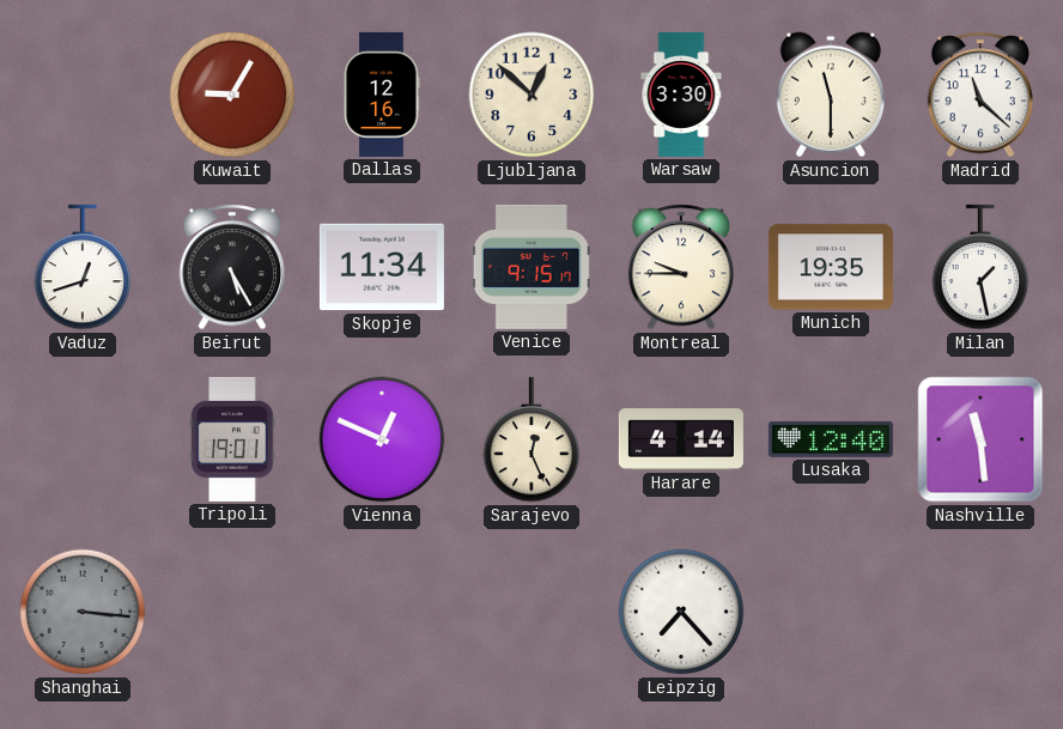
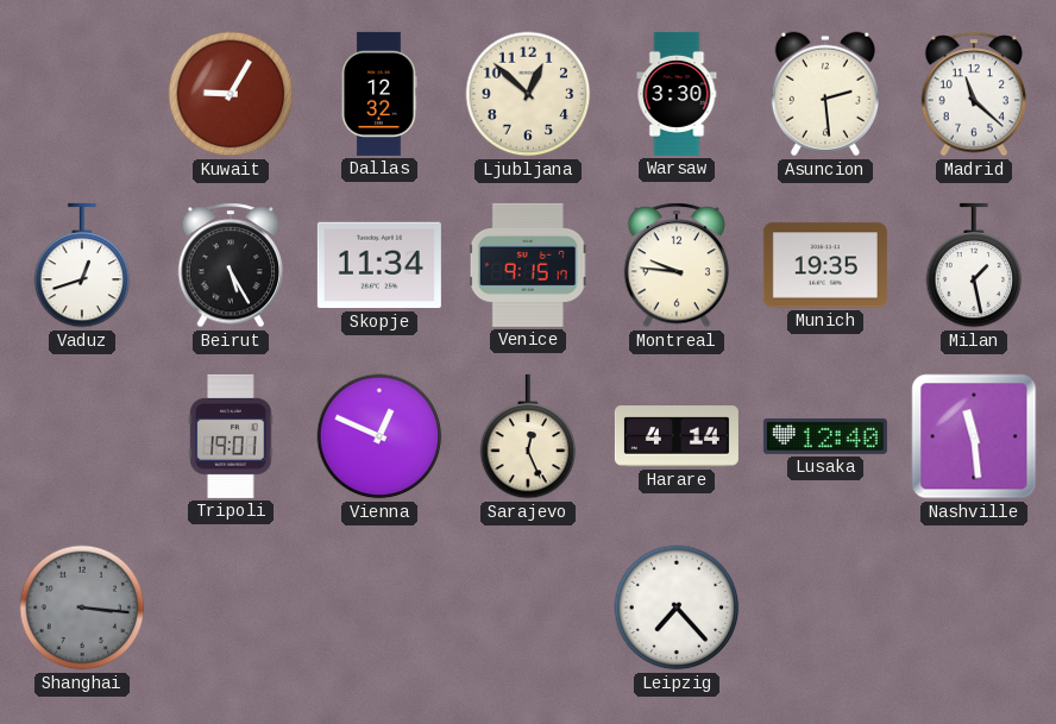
Dallas: 12:16 -> 12:32
Asuncion: 11:30 -> 2:29
Montreal: 9:45 -> 9:46
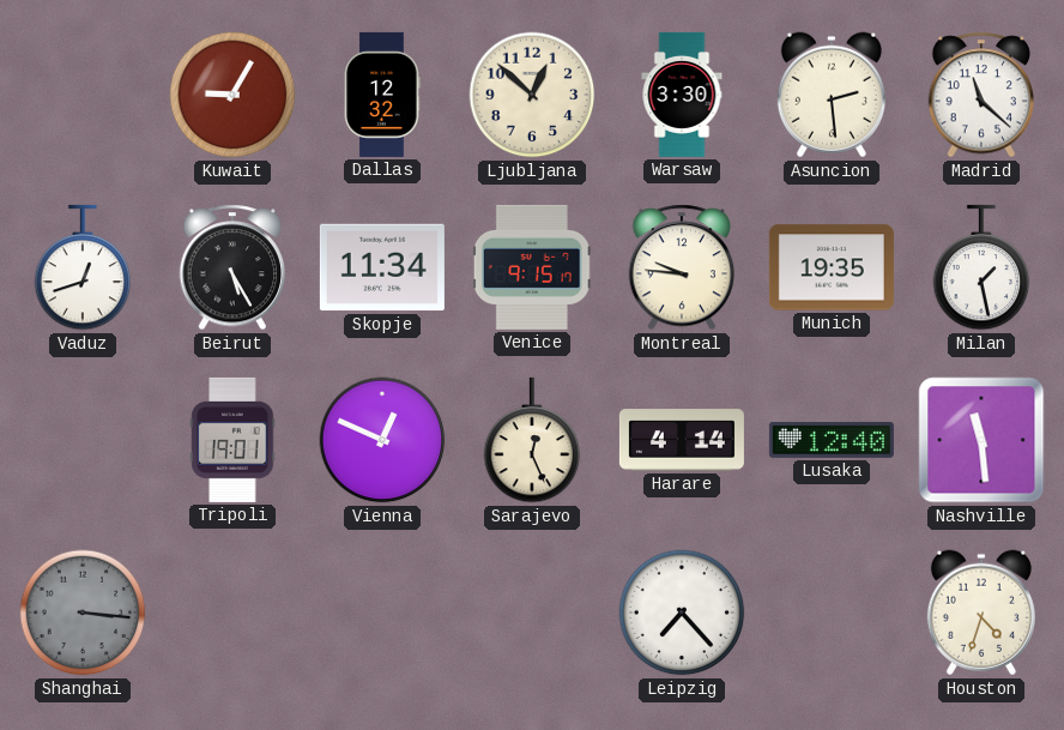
Houston: none -> 4:33
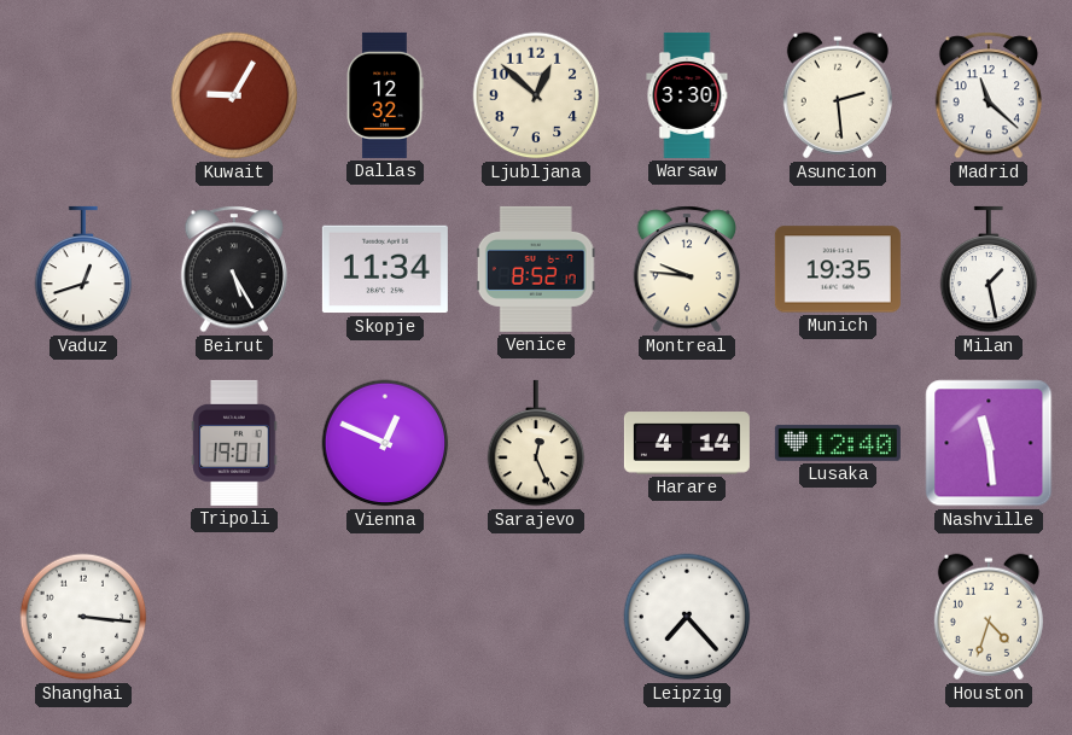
Venice: 9:15 -> 8:52
Shanghai dial: grey -> white
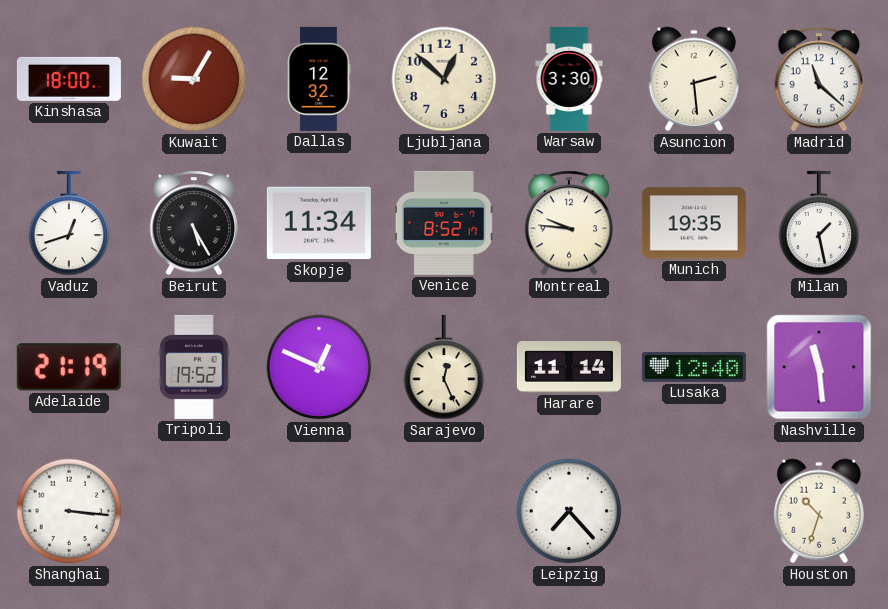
Kinshasa: none -> 18:00
Adelaide: none -> 21:19
Tripoli: 19:01 -> 19:52
Harare: 4:14 -> 11:14
Houston: 4:33 -> 10:33
